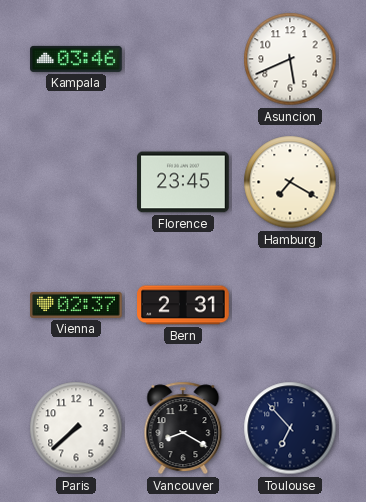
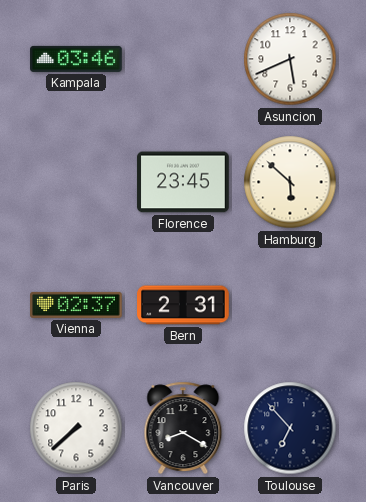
Hamburg: 7:20 -> 5:52
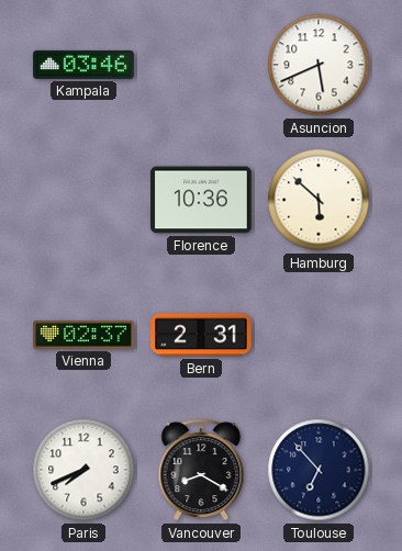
Florence: 23:45 -> 10:36
Paris: 7:38 -> 7:41
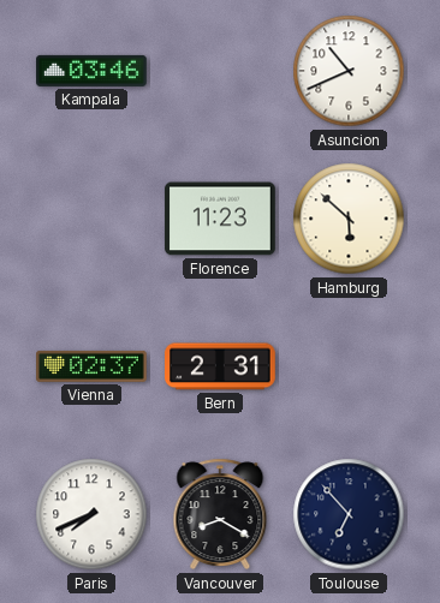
Asuncion: 5:41 -> 10:41
Florence: 10:36 -> 11:23
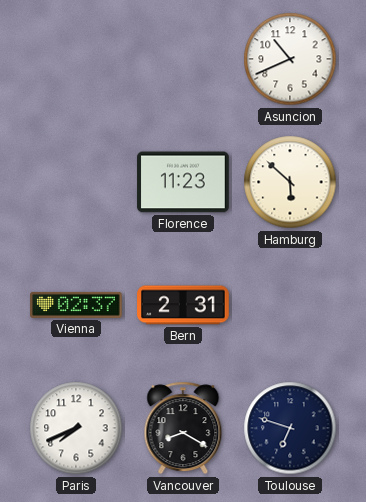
Kampala: 03:46 -> none
Toulouse: 6:53 -> 6:48
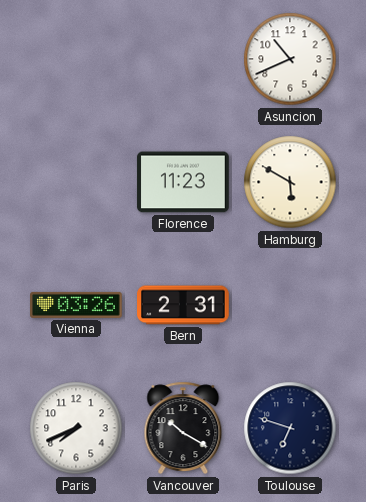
Hamburg: 5:52 -> 5:50
Vienna: 02:37 -> 03:26
Vancouver: 8:20 -> 10:20
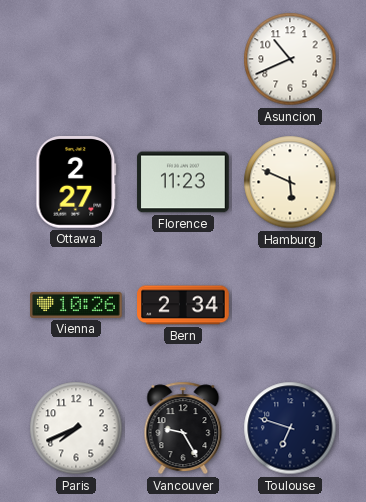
Ottawa: none -> 2:27
Hamburg: 5:50 -> 5:49
Vienna: 03:26 -> 10:26
Bern: 2:31 -> 2:34
Vancouver: 10:20 -> 9:25
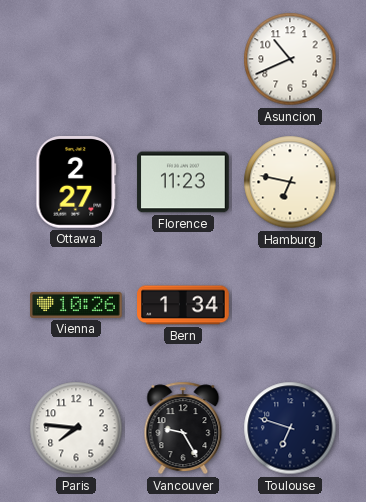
Hamburg: 5:49 -> 6:47
Bern: 2:34 -> 1:34
Paris: 7:41 -> 7:46
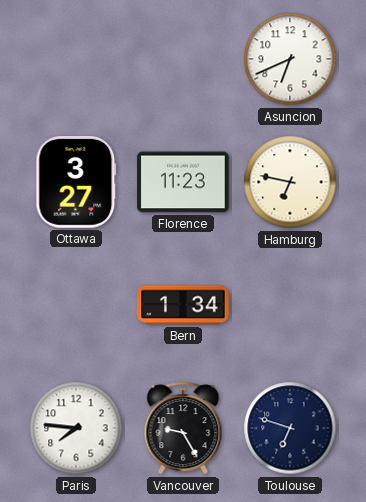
Asuncion: 10:41 -> 6:41
Ottawa: 2:27 -> 3:27
Vienna: 10:26 -> none
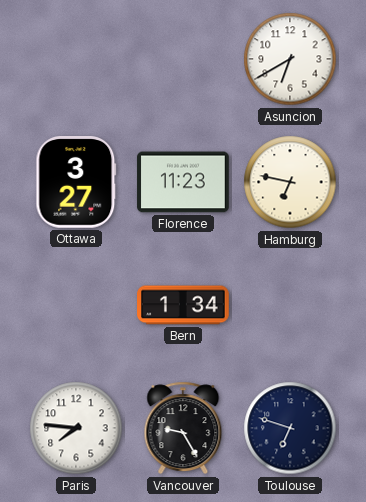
Asuncion: 6:41 -> 6:40
